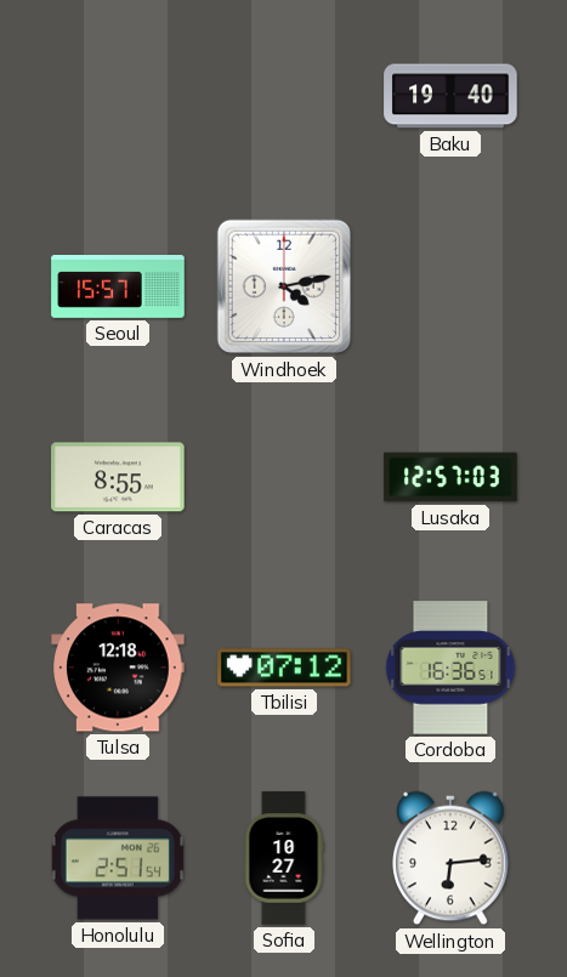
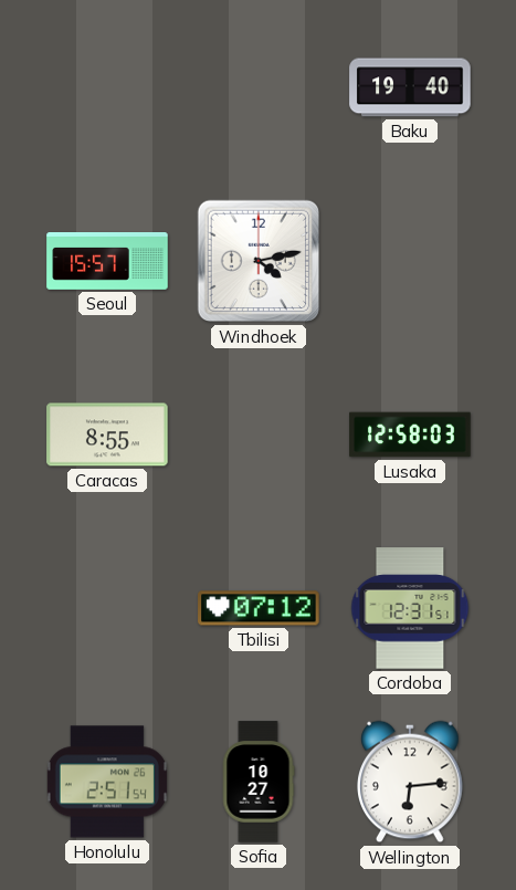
Lusaka: 12:57 -> 12:58
Tulsa: 12:18 -> none
Cordoba: 16:36 -> 12:31
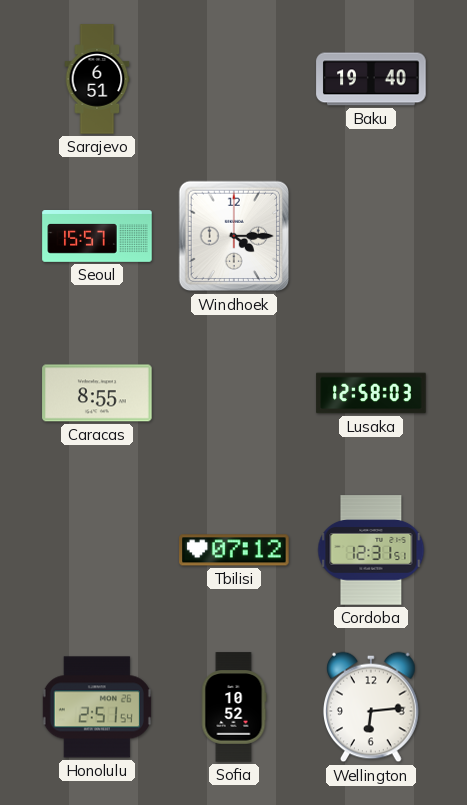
Sarajevo: none -> 6:51
Windhoek: 4:13 -> 4:15
Sofia: 10:27 -> 10:52
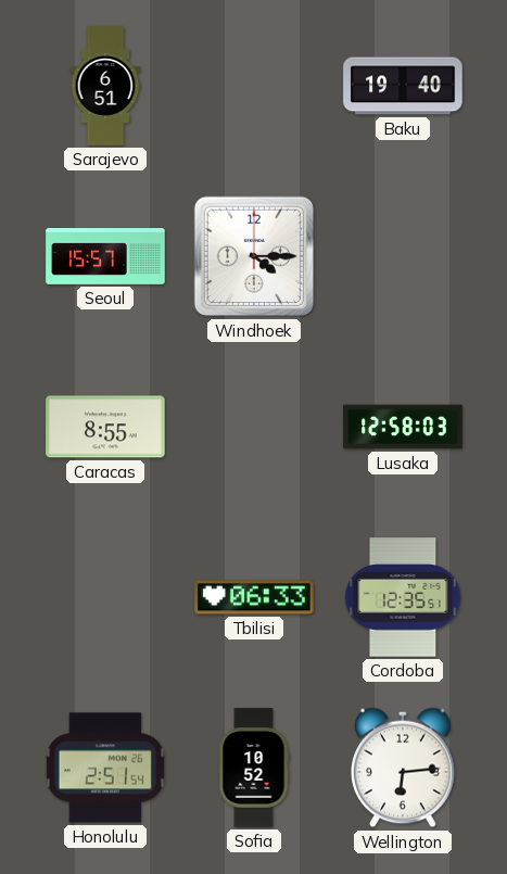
Tbilisi: 07:12 -> 06:33
Cordoba: 12:31 -> 12:35
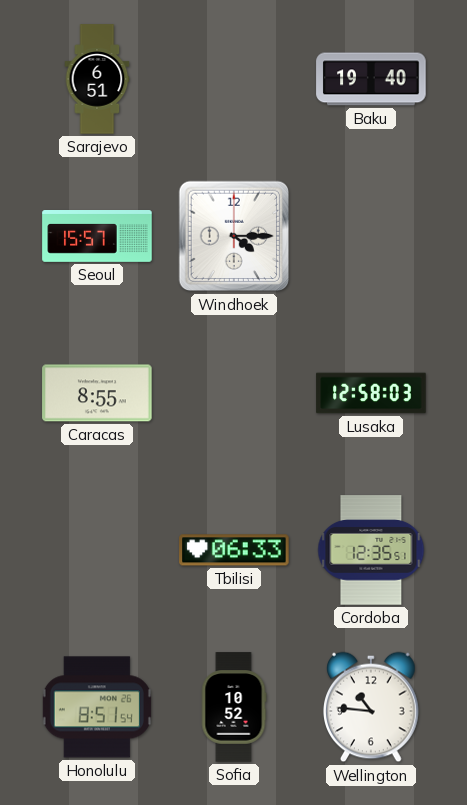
Honolulu: 2:51 -> 8:51
Wellington: 6:14 -> 10:46
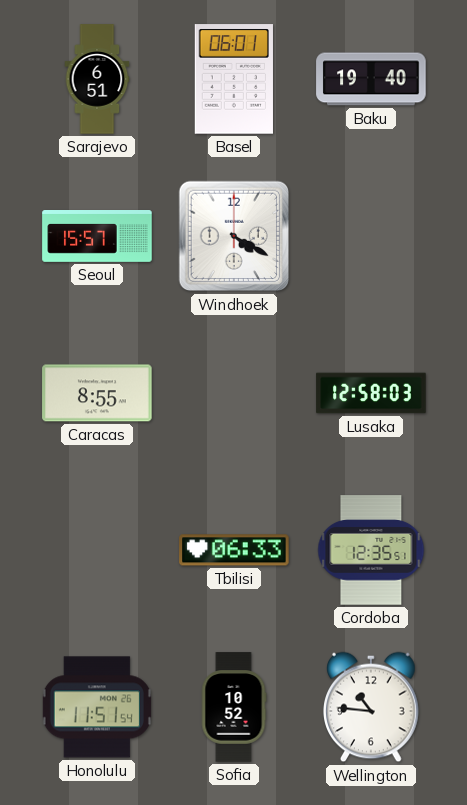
Basel: none -> 06:01
Windhoek: 4:15 -> 4:20
Honolulu: 8:51 -> 11:51
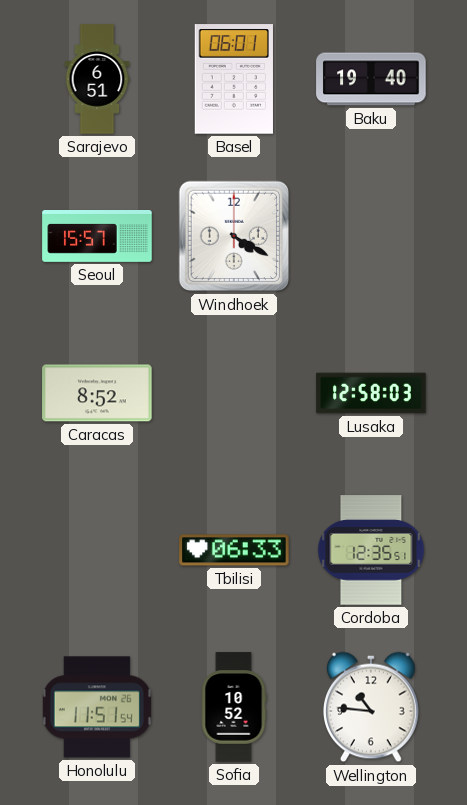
Caracas: 8:55 -> 8:52
